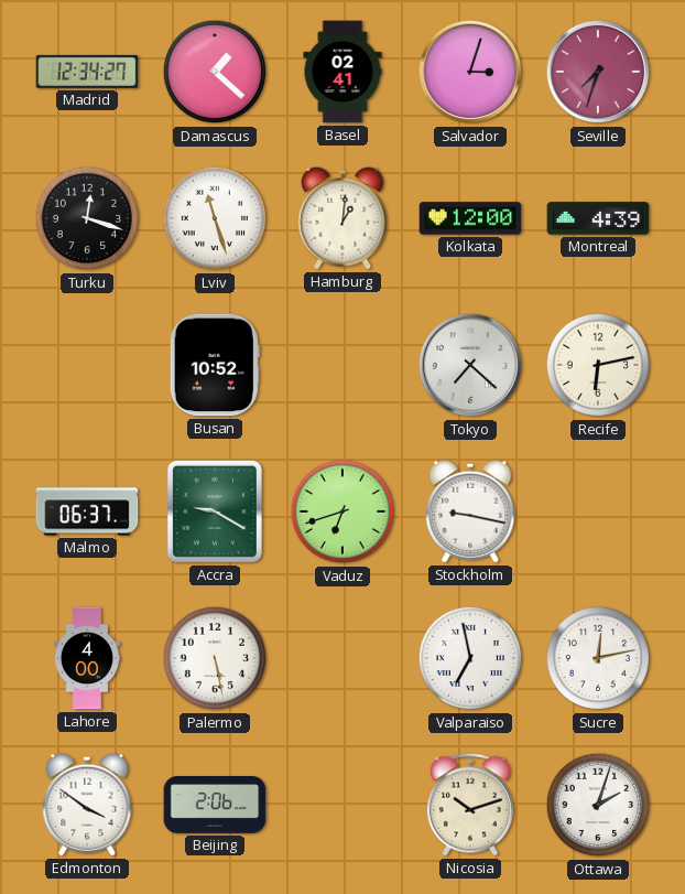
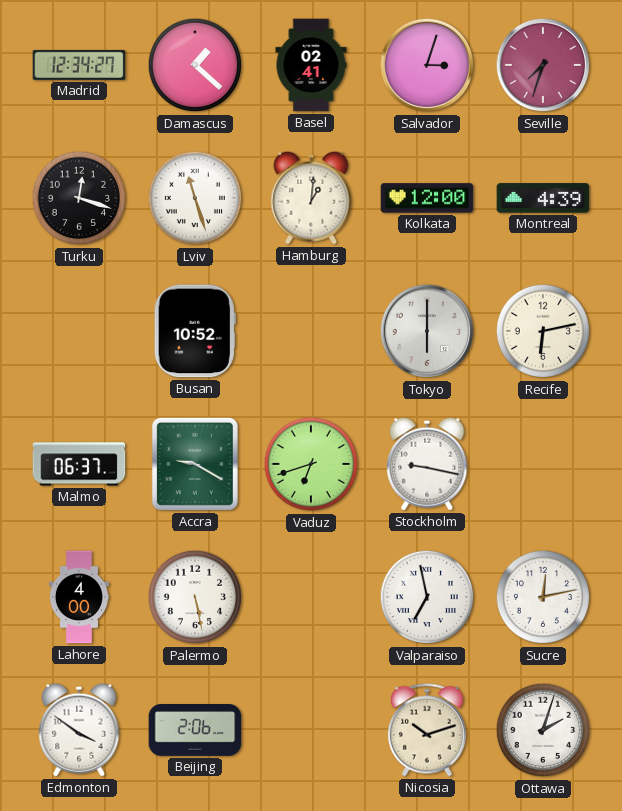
Tokyo: 7:22 -> 6:00
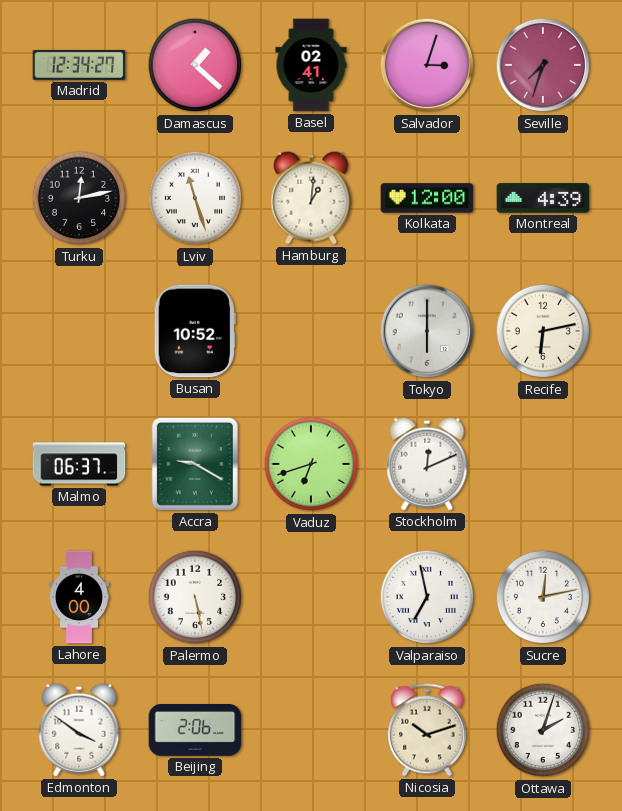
Turku: 12:18 -> 12:13
Stockholm: 9:17 -> 12:11
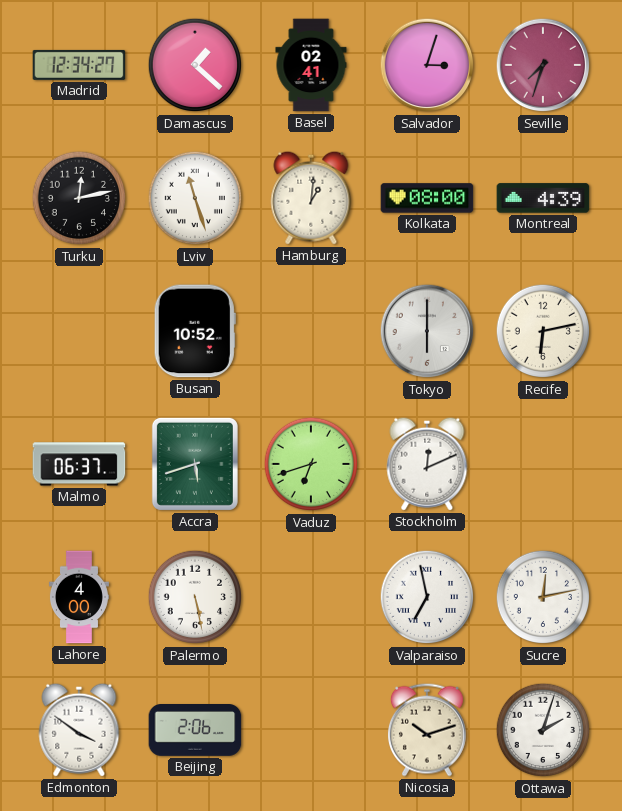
Kolkata: 12:00 -> 08:00
Accra: 9:20 -> 5:42
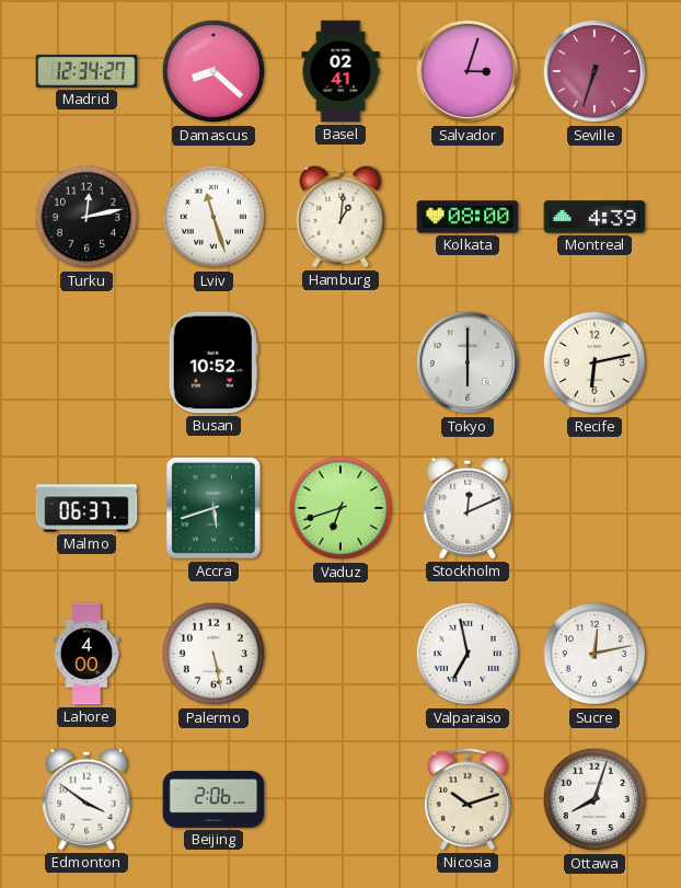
Damascus: 1:22 -> 8:22
Seville: 7:33 -> 6:33
Ottawa: 2:03 -> 8:03
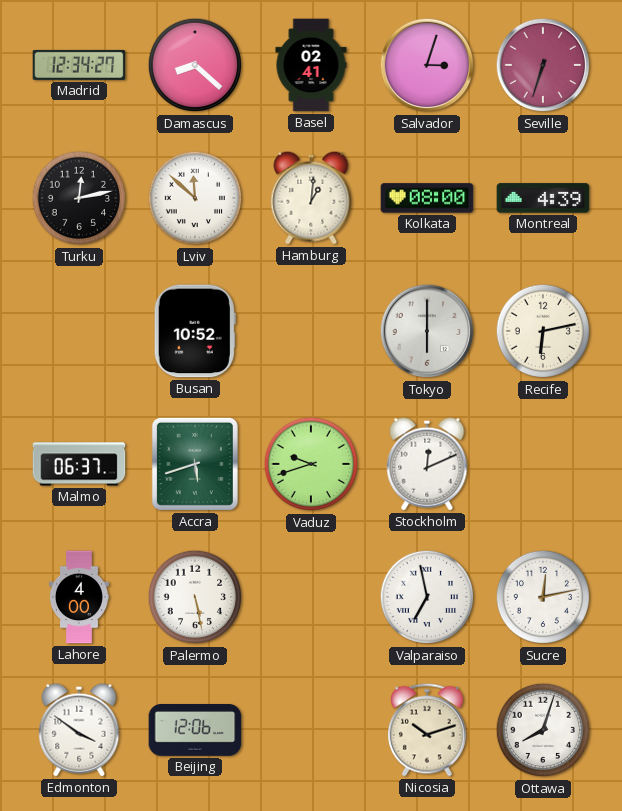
Lviv: 11:27 -> 11:52
Vaduz: 6:42 -> 9:42
Beijing: 2:06 -> 12:06
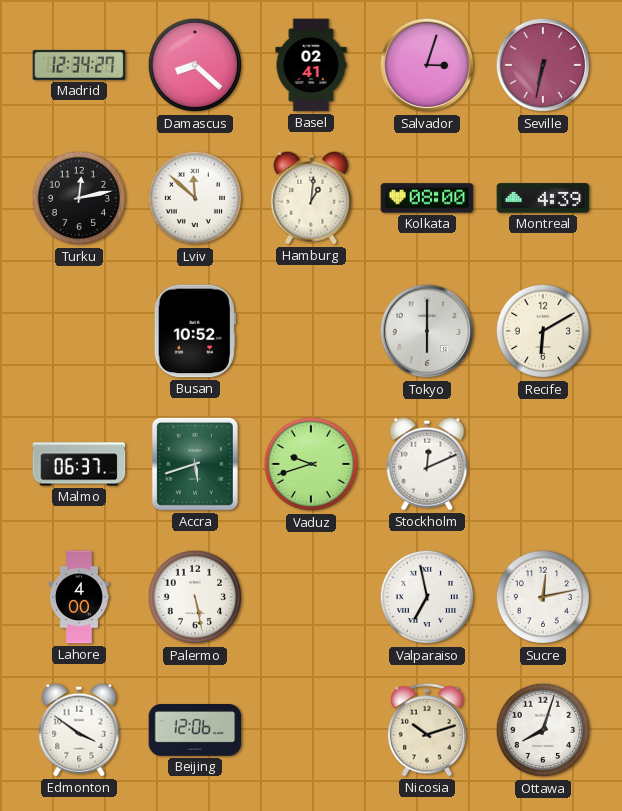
Seville: 6:33 -> 6:32
Recife: 6:13 -> 6:10
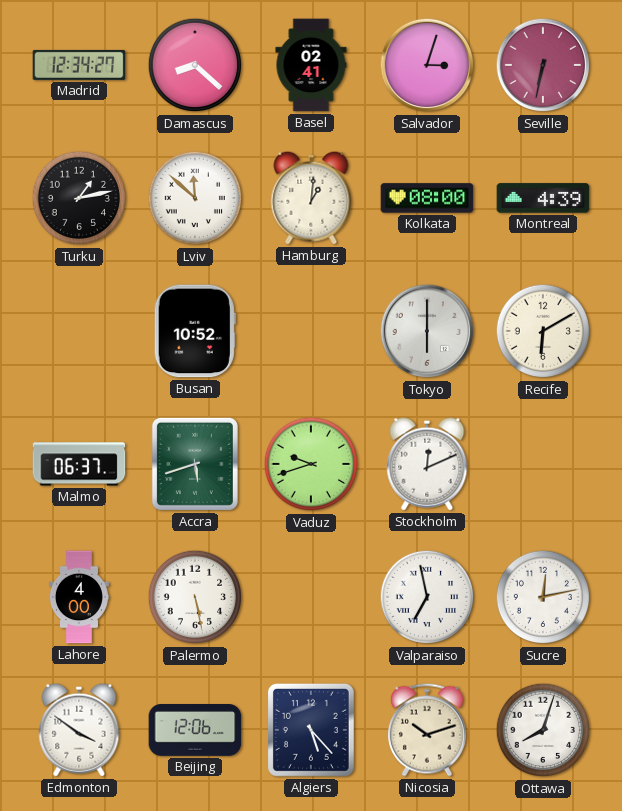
Turku: 12:13 -> 1:13
Algiers: none -> 5:23
